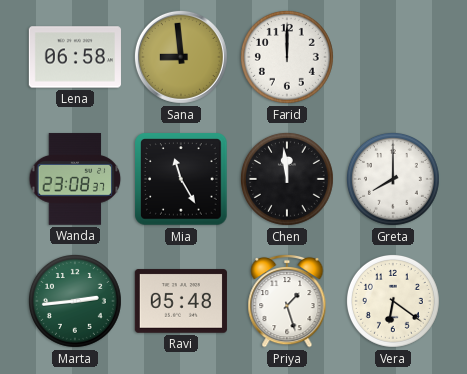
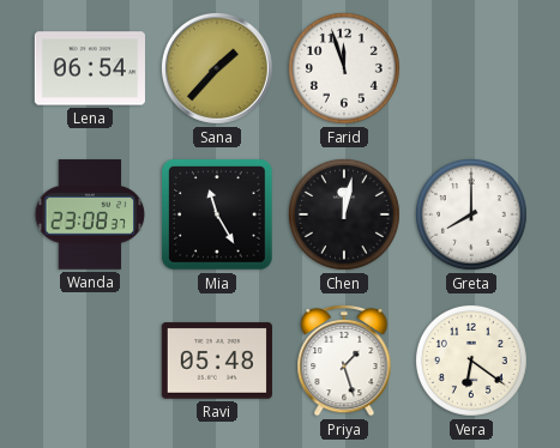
Lena: 06:58 -> 06:54
Sana: 8:59 -> 1:37
Farid: 12:00 -> 11:57
Chen: 11:59 -> 12:02
Marta: 2:44 -> none
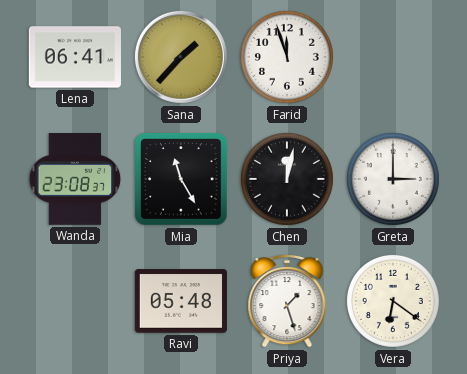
Lena: 06:54 -> 06:41
Greta: 8:00 -> 3:00
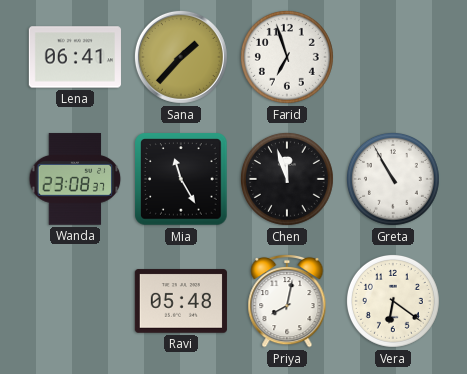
Farid: 11:57 -> 6:57
Chen: 12:02 -> 11:57
Greta: 3:00 -> 10:55
Priya: 1:27 -> 8:02
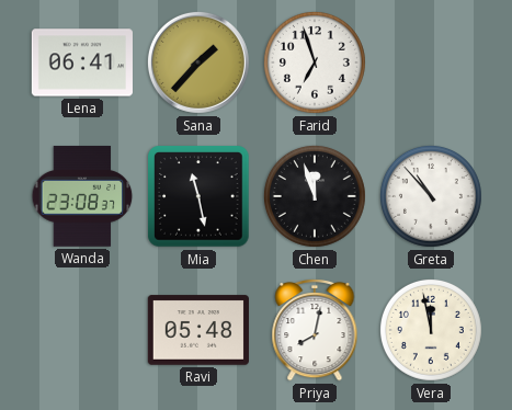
Mia: 11:25 -> 11:28
Greta: 10:55 -> 10:53
Vera: 6:21 -> 11:58
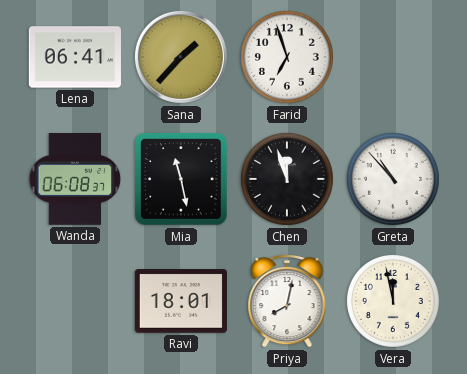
Wanda: 23:08 -> 06:08
Ravi: 05:48 -> 18:01
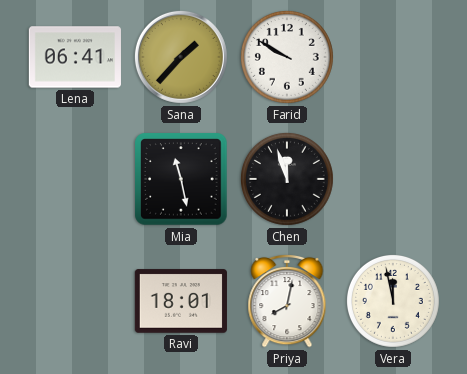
Farid: 6:57 -> 9:50
Wanda: 06:08 -> none
Greta: 10:53 -> none
